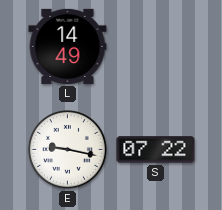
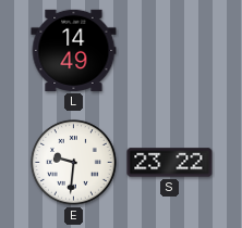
E: 9:17 -> 9:31
S: 07:22 -> 23:22
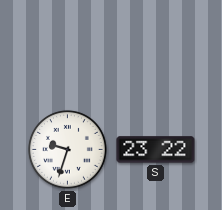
L: 14:49 -> none
E: 9:31 -> 9:33
